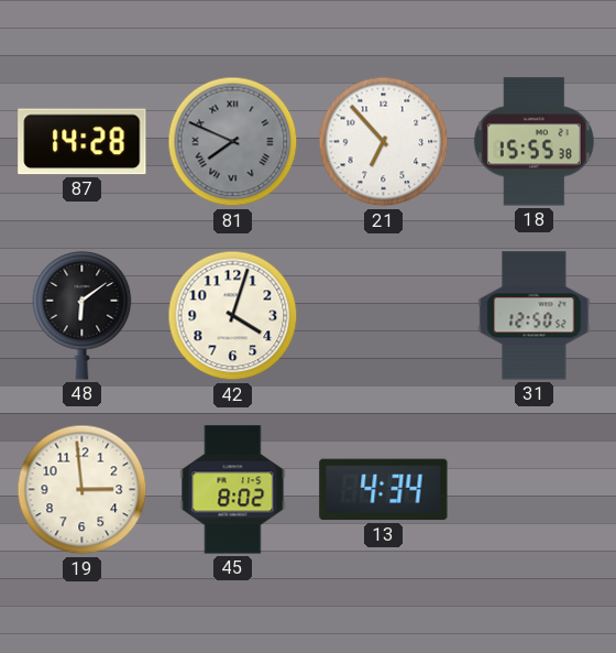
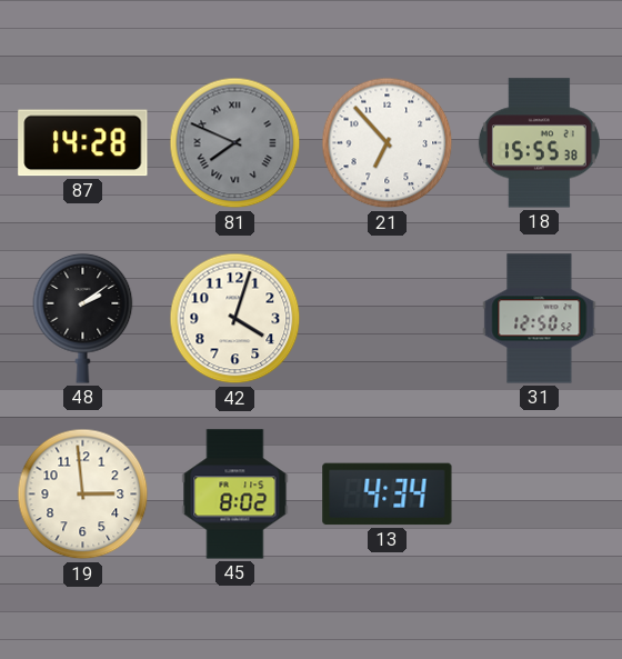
48: 6:09 -> 2:09
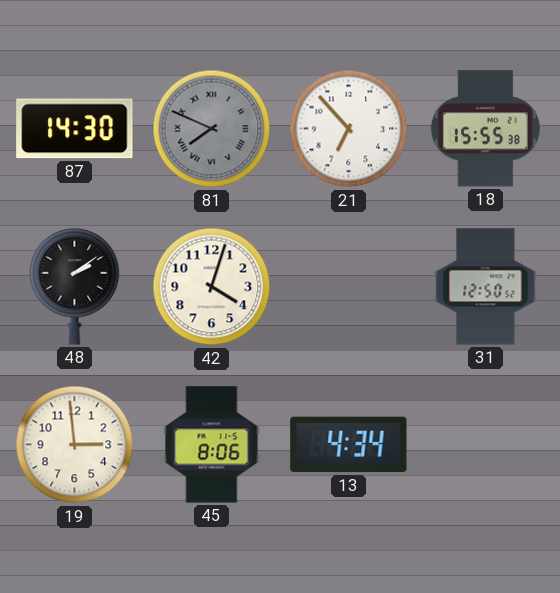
87: 14:28 -> 14:30
45: 8:02 -> 8:06
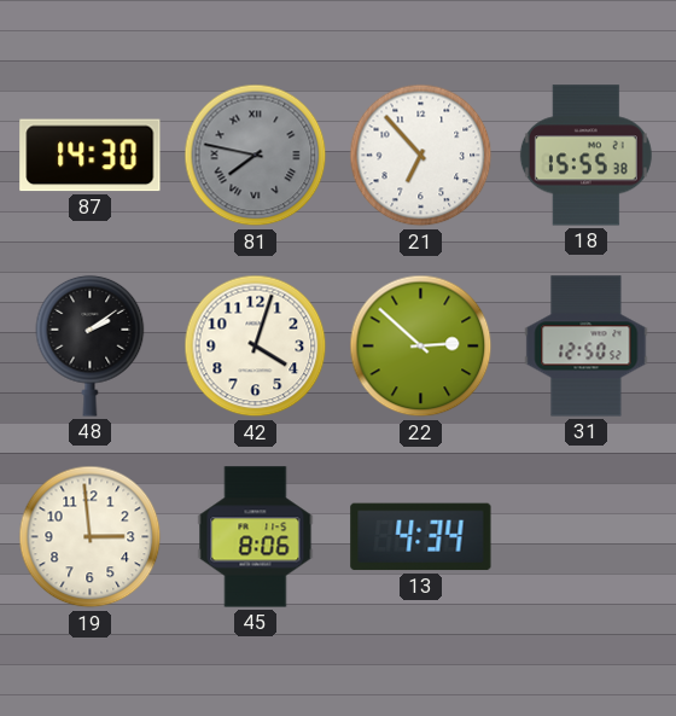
81: 7:49 -> 7:47
22: none -> 2:52
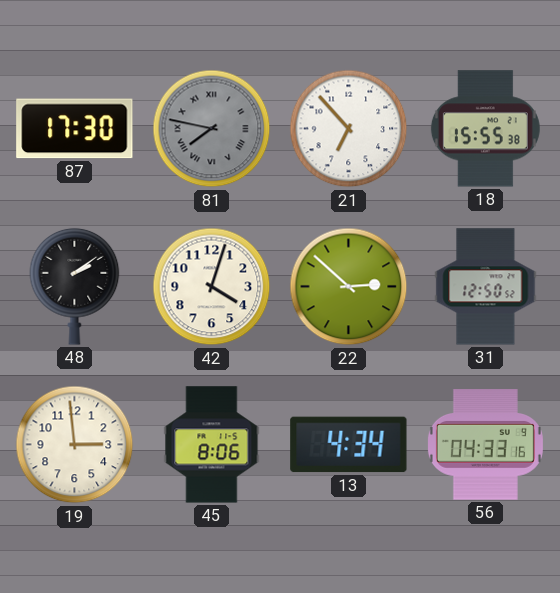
87: 14:30 -> 17:30
56: none -> 04:33
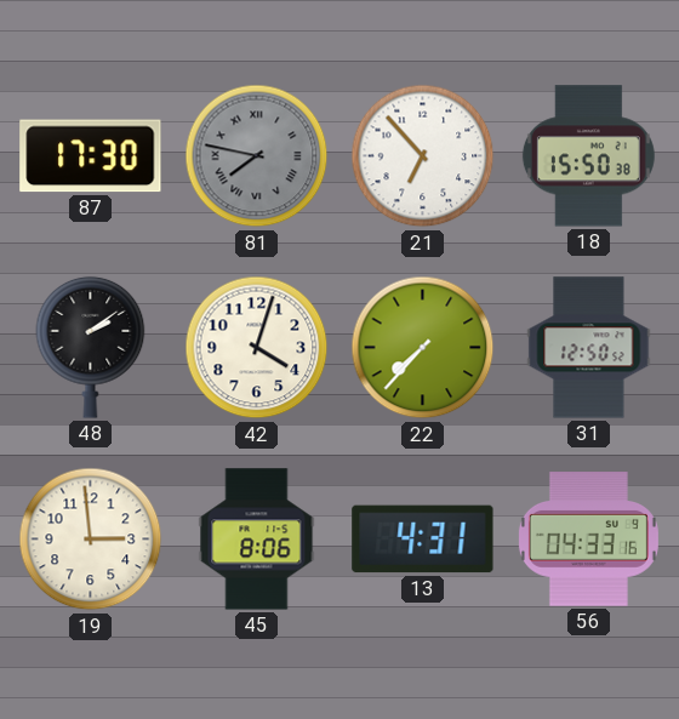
18: 15:55 -> 15:50
22: 2:52 -> 7:37
13: 4:34 -> 4:31
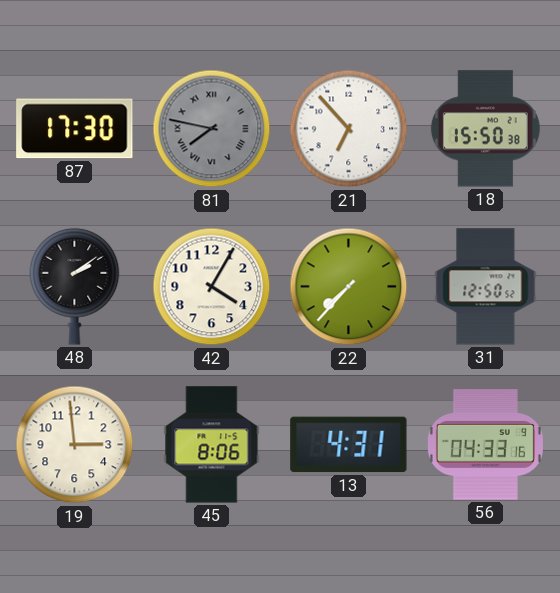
42: 4:03 -> 4:05
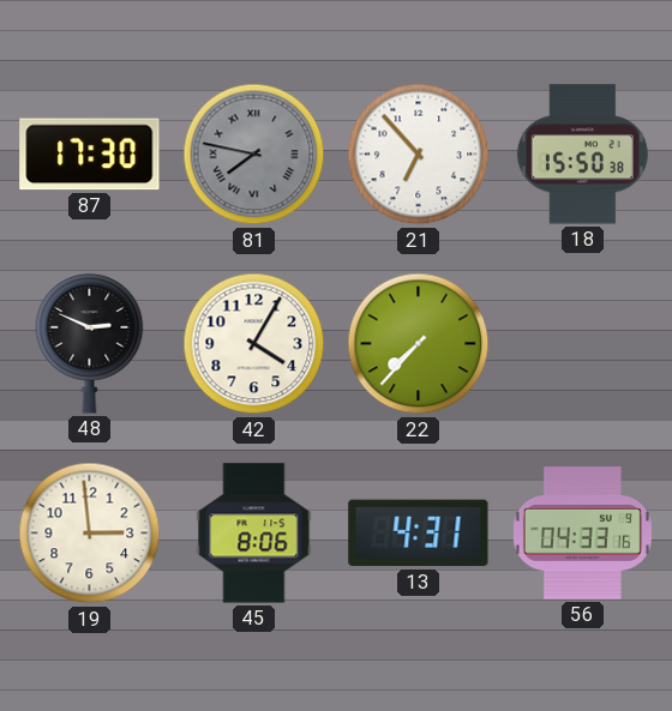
48: 2:09 -> 2:49
31: 12:50 -> none
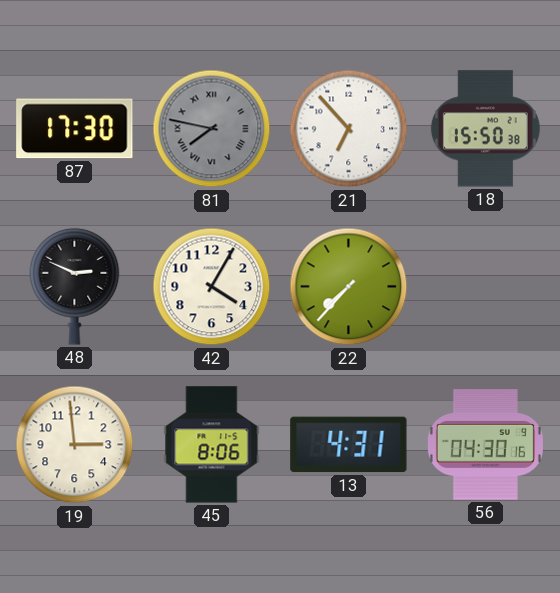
56: 04:33 -> 04:30
